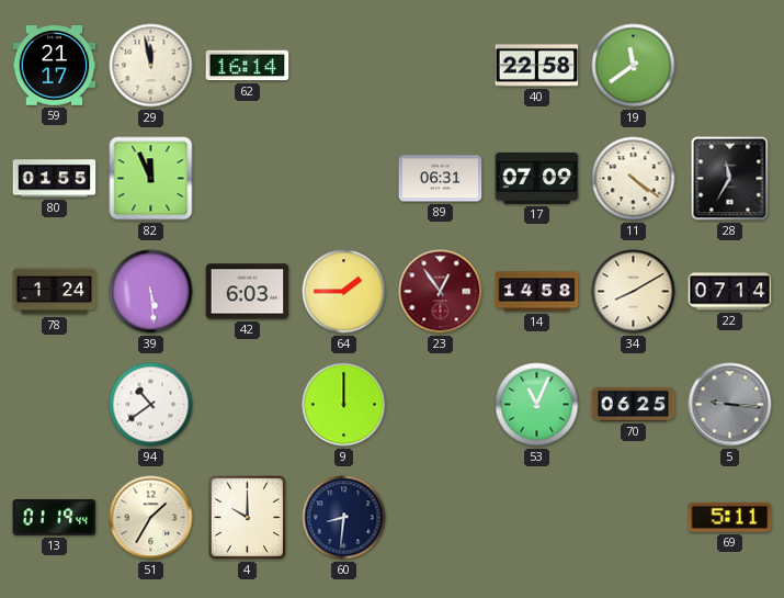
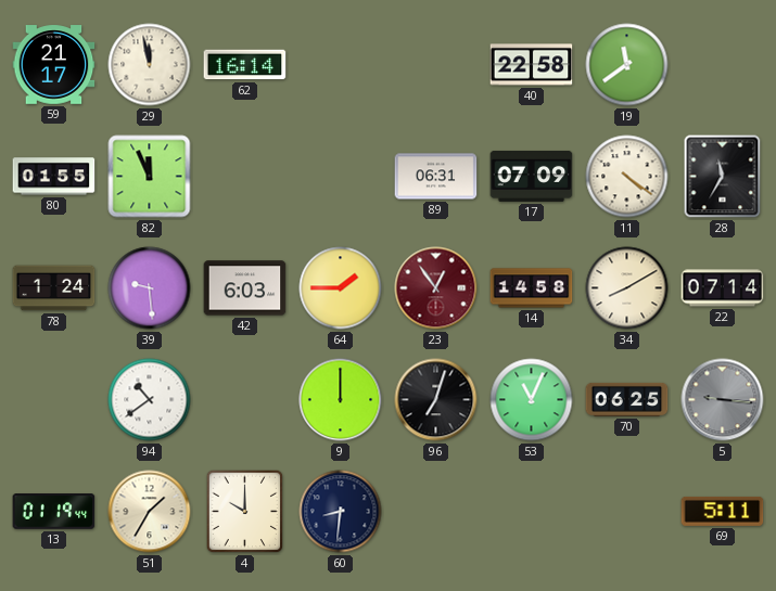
39: 5:29 -> 9:29
96: none -> 7:03
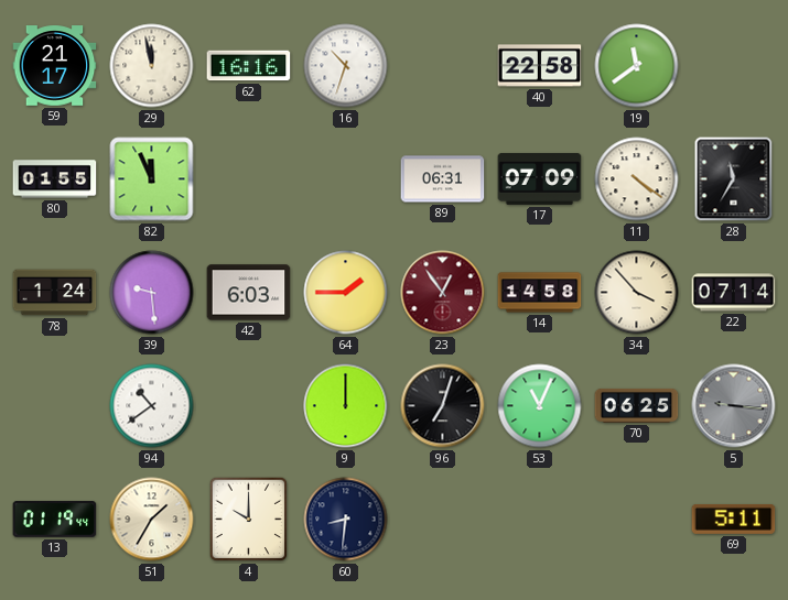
62: 16:14 -> 16:16
16: none -> 10:33
34: 8:10 -> 3:53
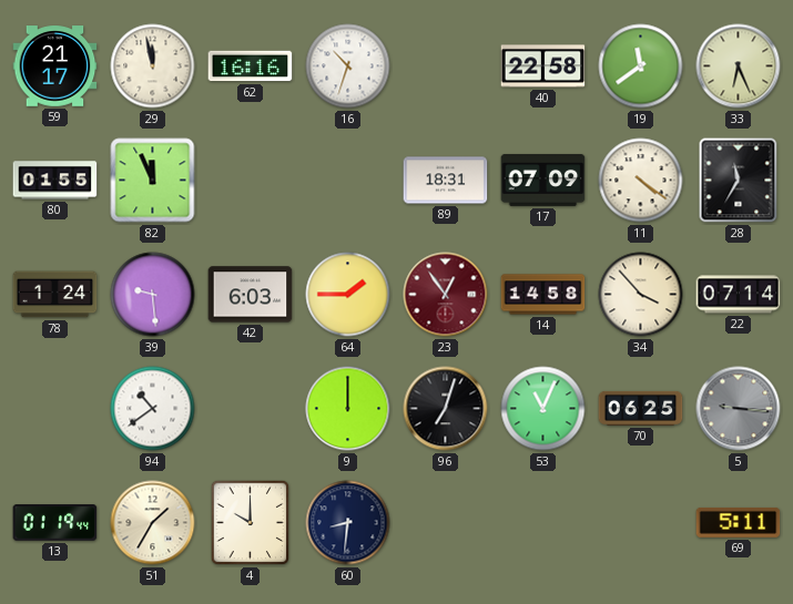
33: none -> 6:26
89: 06:31 -> 18:31
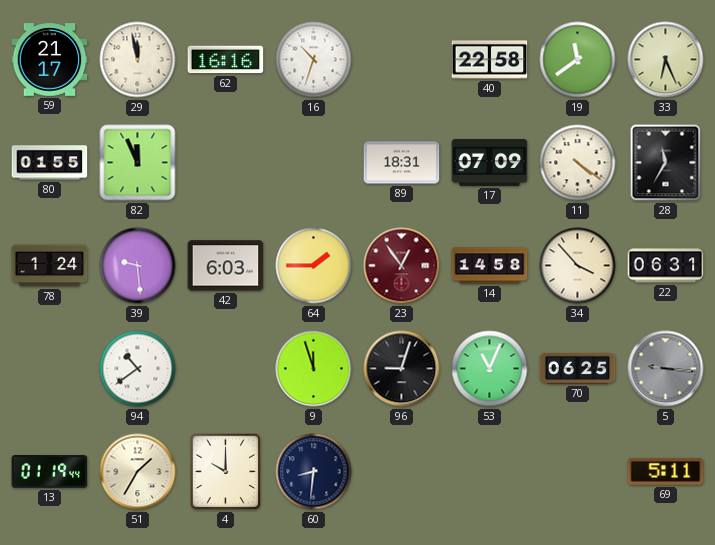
22: 07:14 -> 06:31
9: 12:00 -> 11:57
96: 7:03 -> 9:03
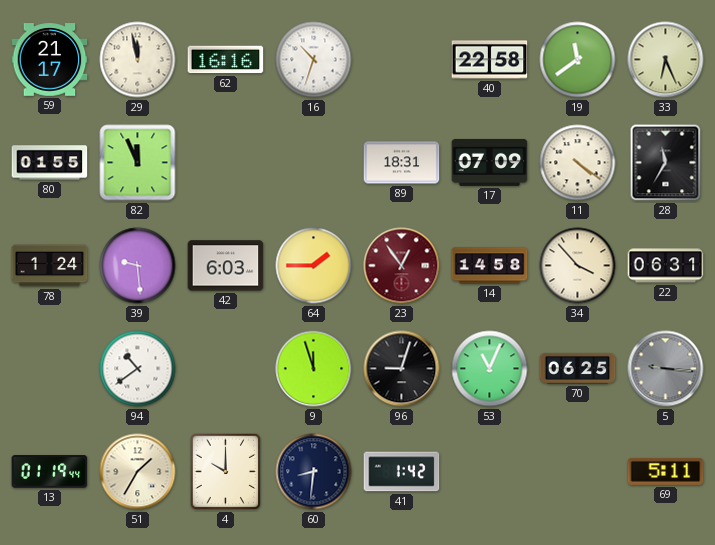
41: none -> 1:42
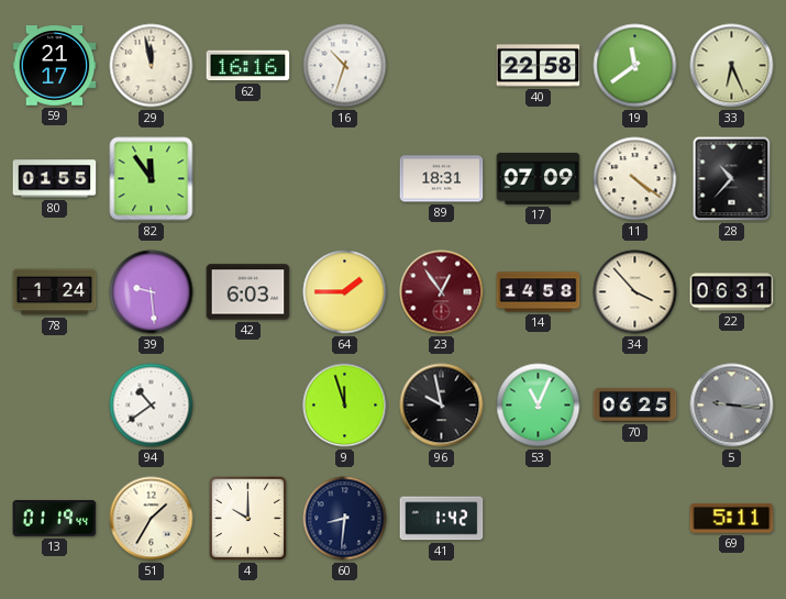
82: 11:56 -> 11:54
28: 11:35 -> 10:37
96: 9:03 -> 9:58
